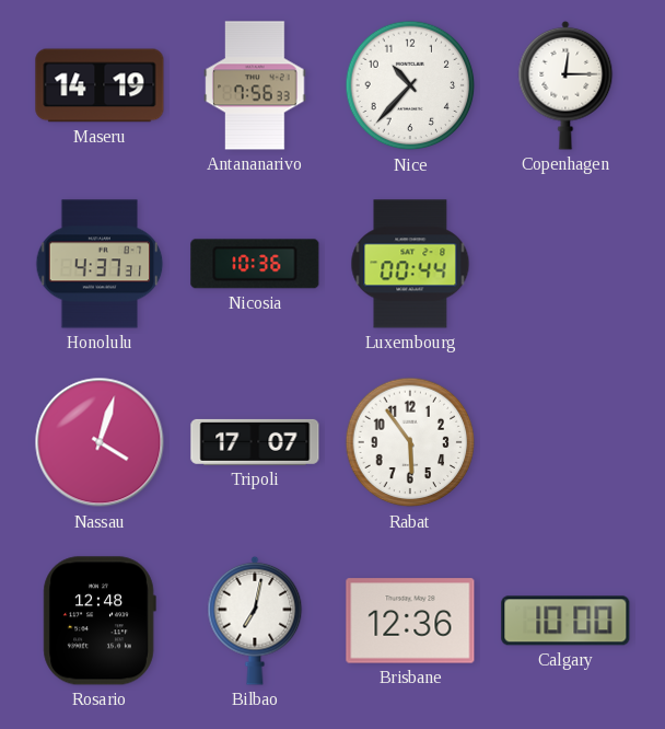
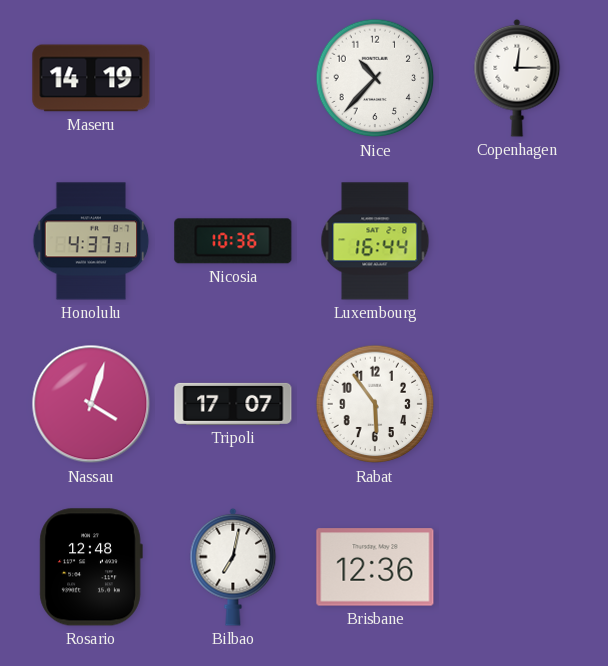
Antananarivo: 7:56 -> none
Luxembourg: 00:44 -> 16:44
Calgary: 10:00 -> none
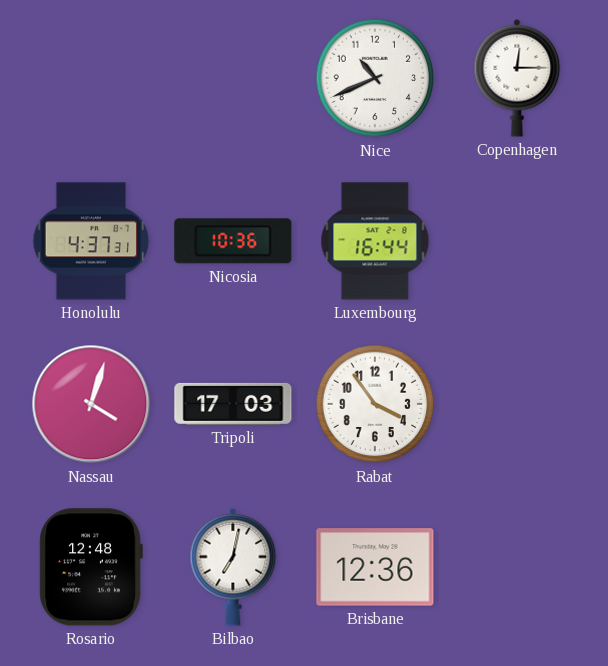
Maseru: 14:19 -> none
Nice: 10:37 -> 10:41
Tripoli: 17:07 -> 17:03
Rabat: 5:54 -> 3:54
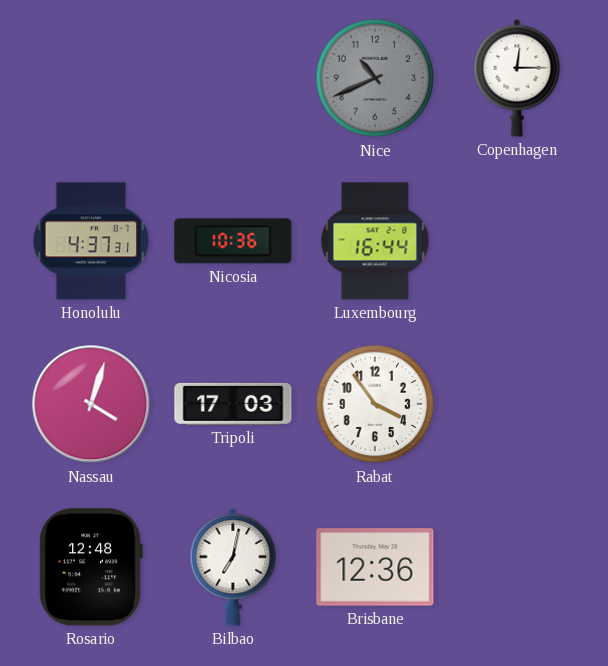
Nice dial: white -> grey
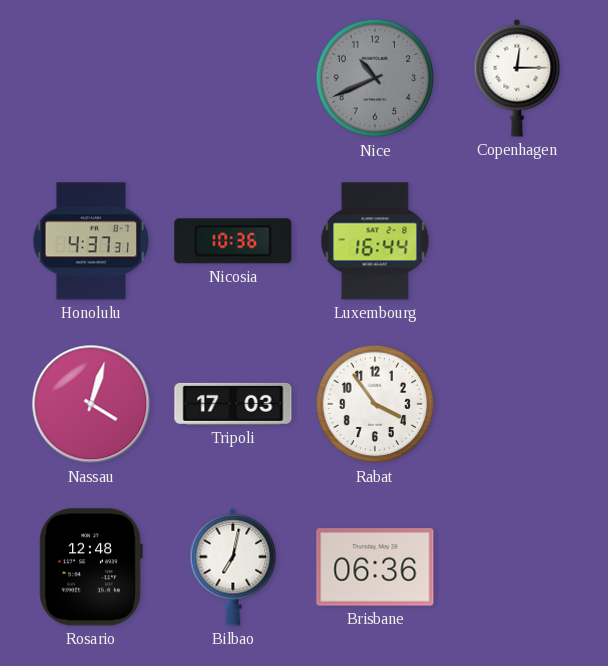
Brisbane: 12:36 -> 06:36
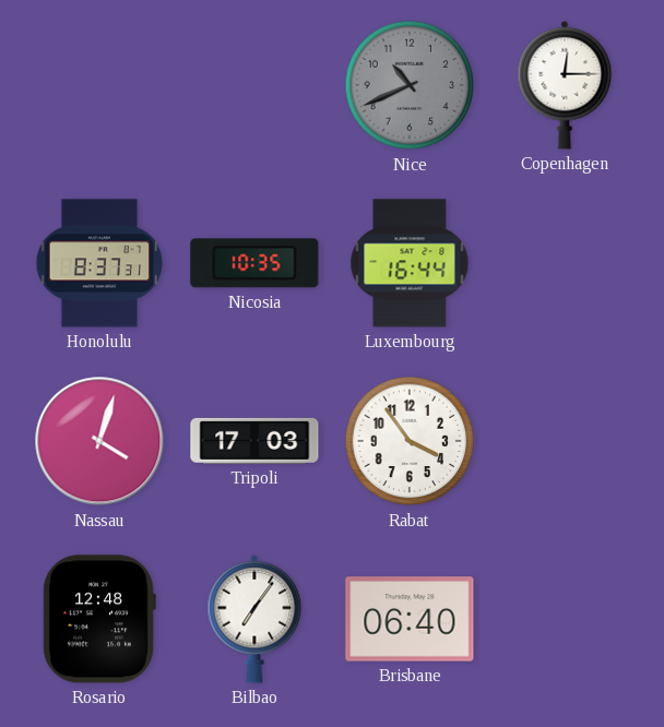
Honolulu: 4:37 -> 8:37
Nicosia: 10:36 -> 10:35
Bilbao: 7:02 -> 7:06
Brisbane: 06:36 -> 06:40
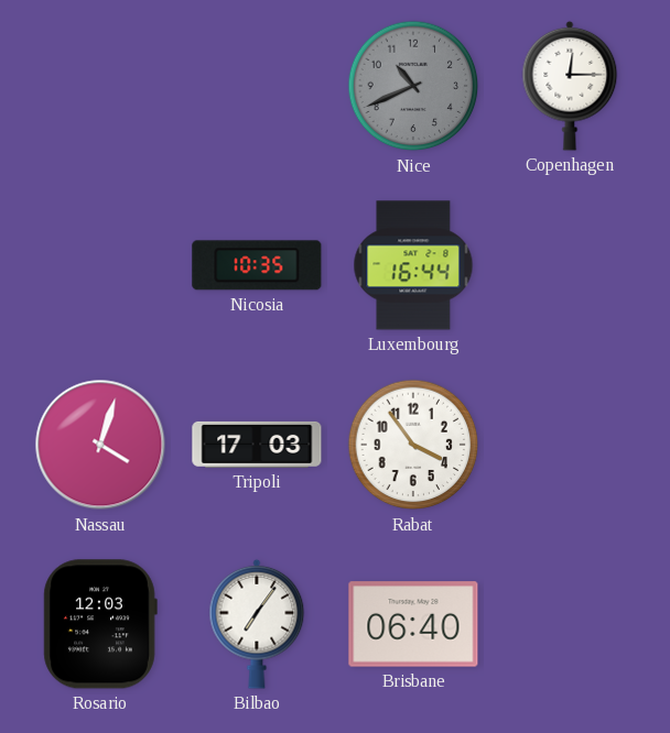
Honolulu: 8:37 -> none
Rosario: 12:48 -> 12:03
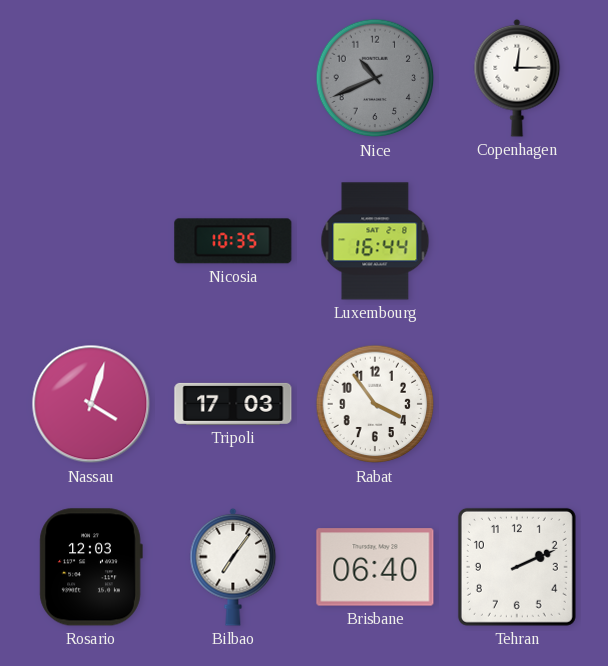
Tehran: none -> 2:11
